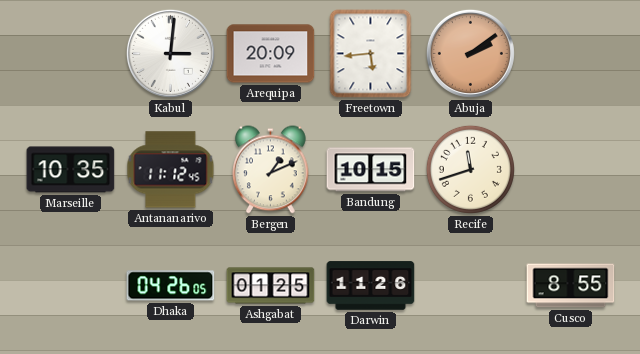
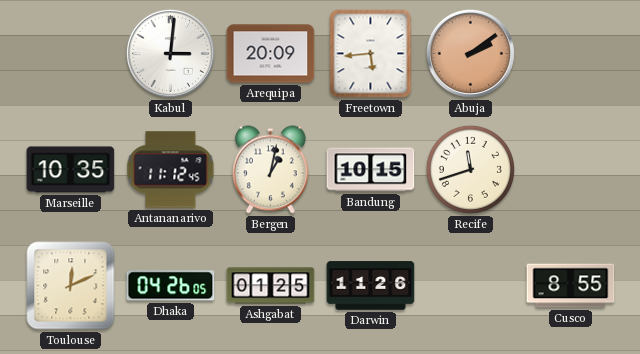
Bergen: 1:11 -> 1:02
Toulouse: none -> 12:11
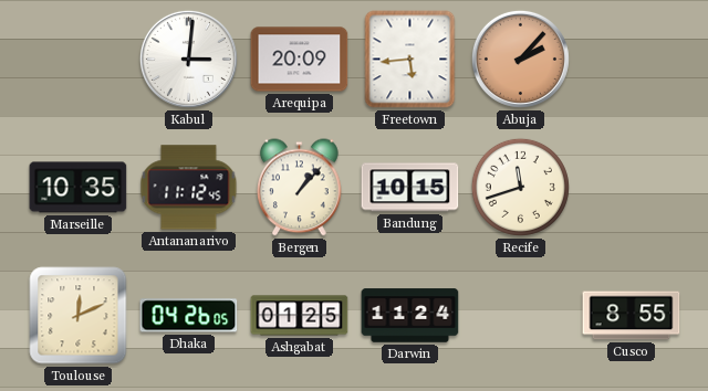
Abuja: 2:09 -> 2:07
Bergen: 1:02 -> 1:07
Darwin: 11:26 -> 11:24
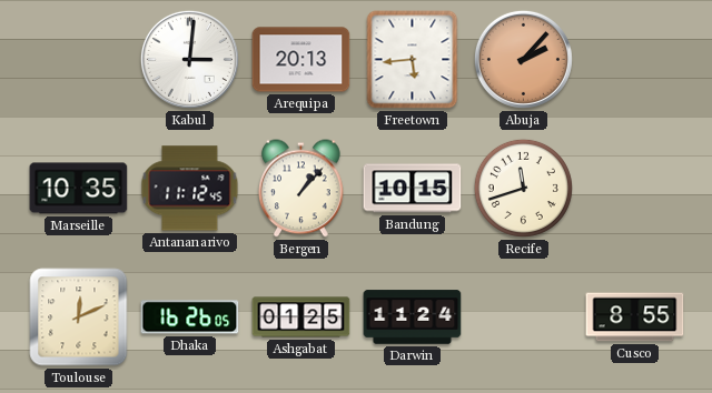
Arequipa: 20:09 -> 20:13
Dhaka: 04:26 -> 16:26
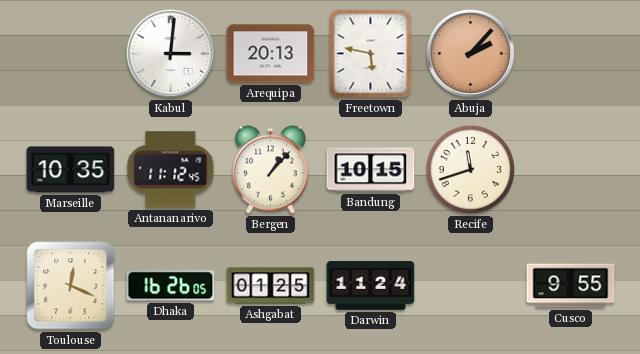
Freetown: 5:44 -> 5:47
Toulouse: 12:11 -> 12:19
Cusco: 8:55 -> 9:55
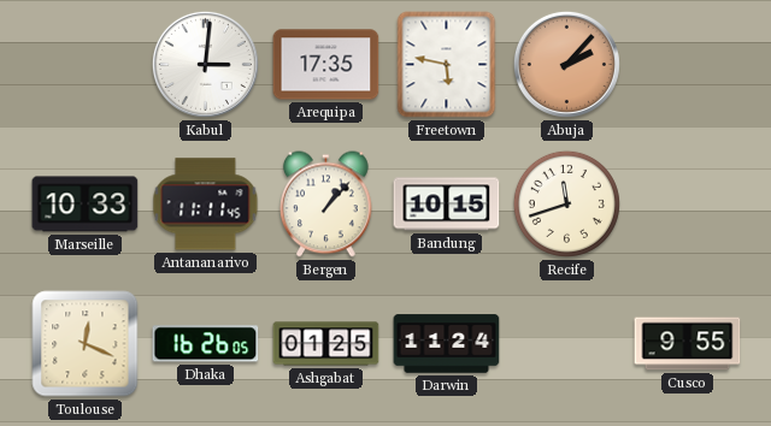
Arequipa: 20:13 -> 17:35
Marseille: 10:35 -> 10:33
Antananarivo: 11:12 -> 11:11
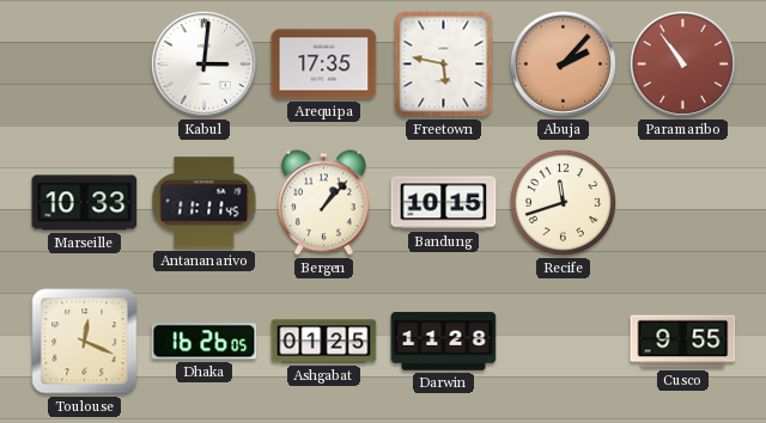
Paramaribo: none -> 10:54
Darwin: 11:24 -> 11:28
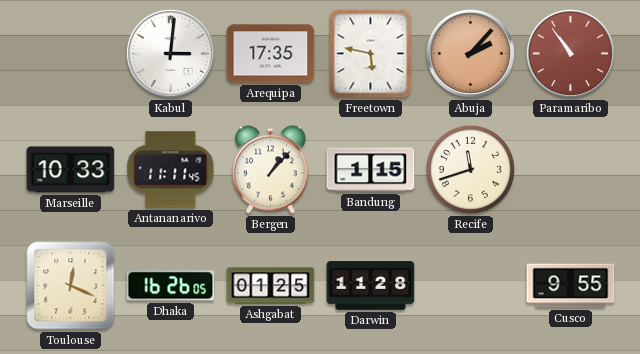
Bandung: 10:15 -> 1:15
